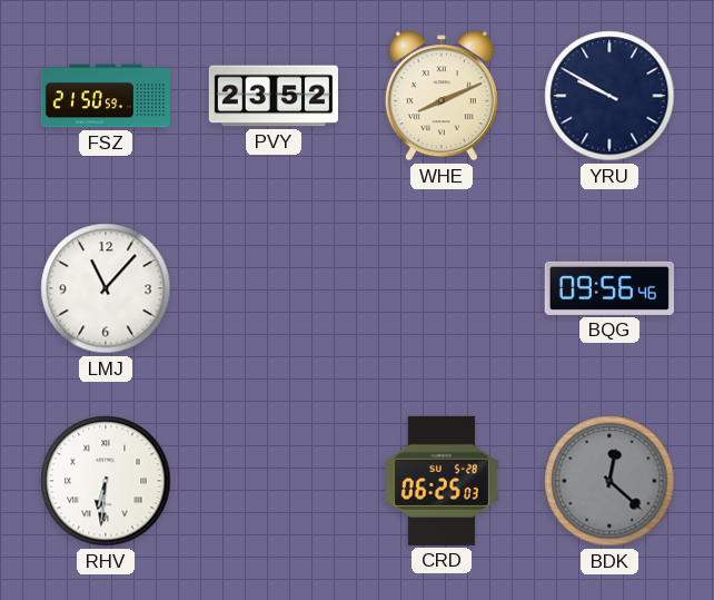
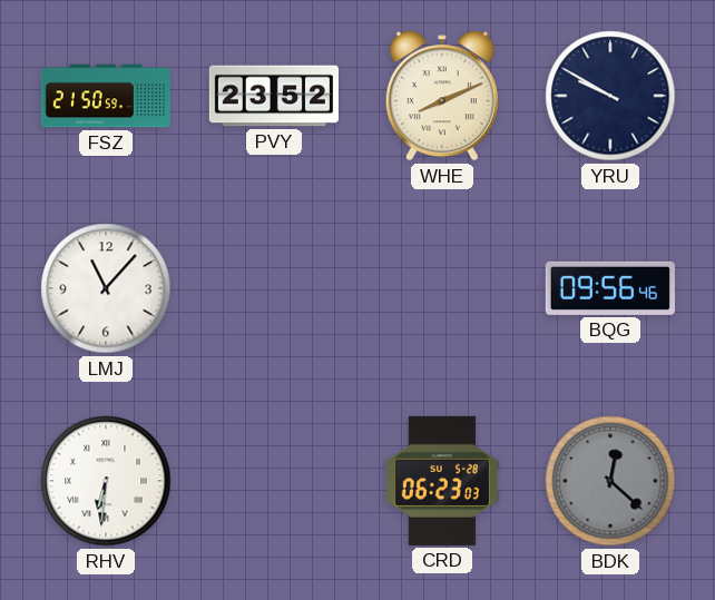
CRD: 06:25 -> 06:23
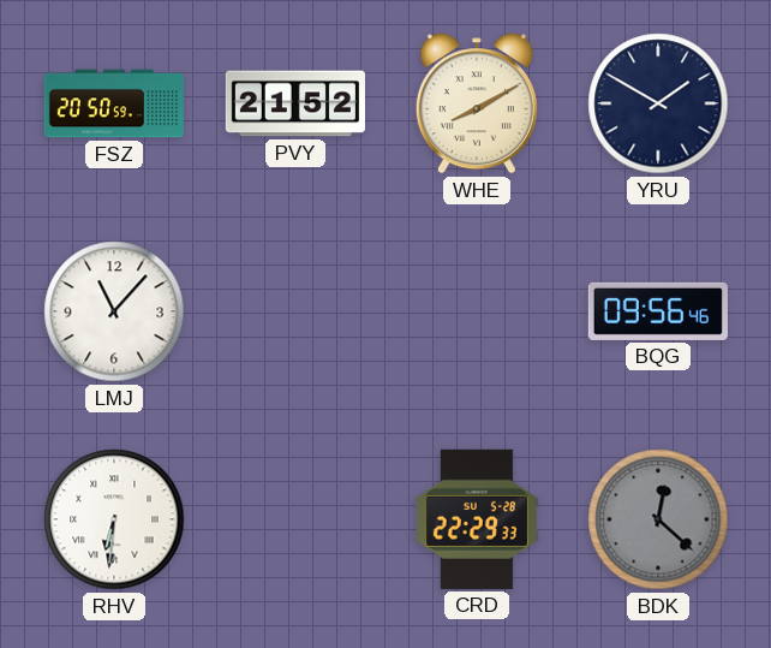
FSZ: 21:50 -> 20:50
PVY: 23:52 -> 21:52
WHE: 8:11 -> 8:10
YRU: 9:50 -> 1:50
CRD: 06:23 -> 22:29
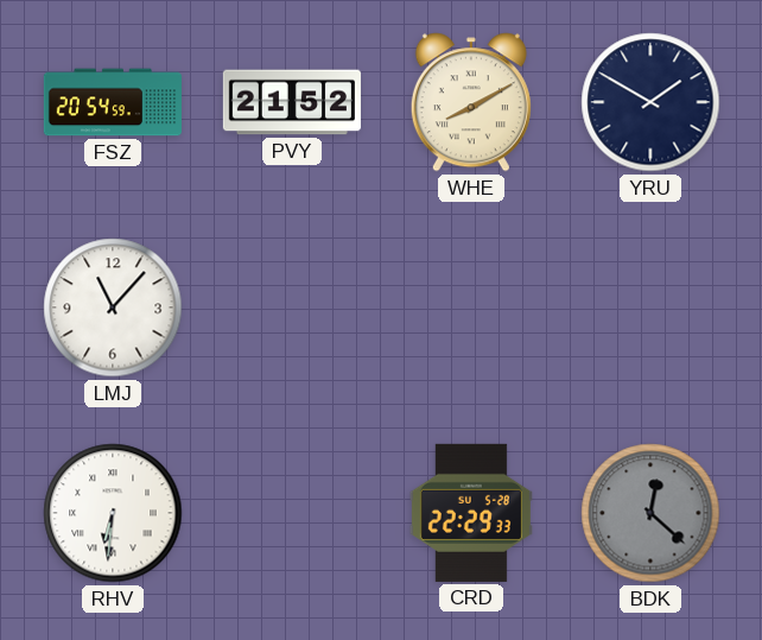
FSZ: 20:50 -> 20:54
BQG: 09:56 -> none
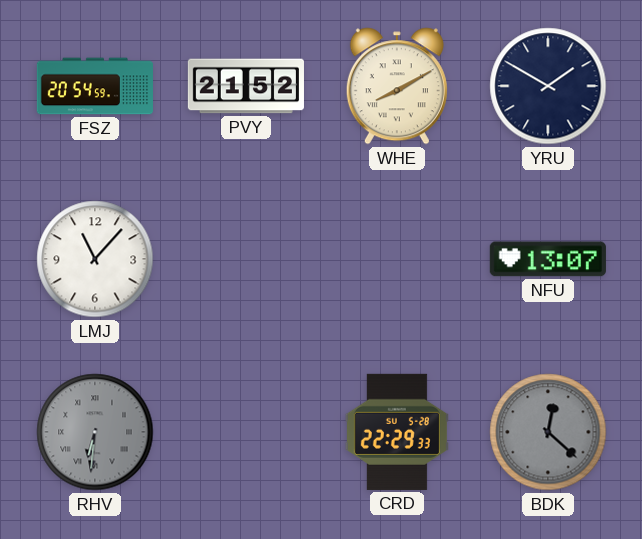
NFU: none -> 13:07
RHV dial: white -> grey
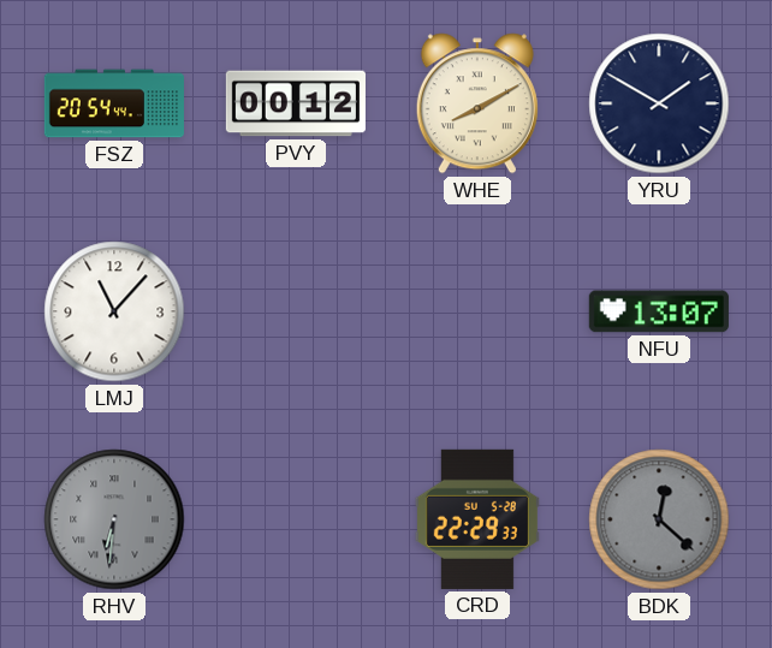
FSZ: 20:54:59 -> 20:54:44
PVY: 21:52 -> 00:12
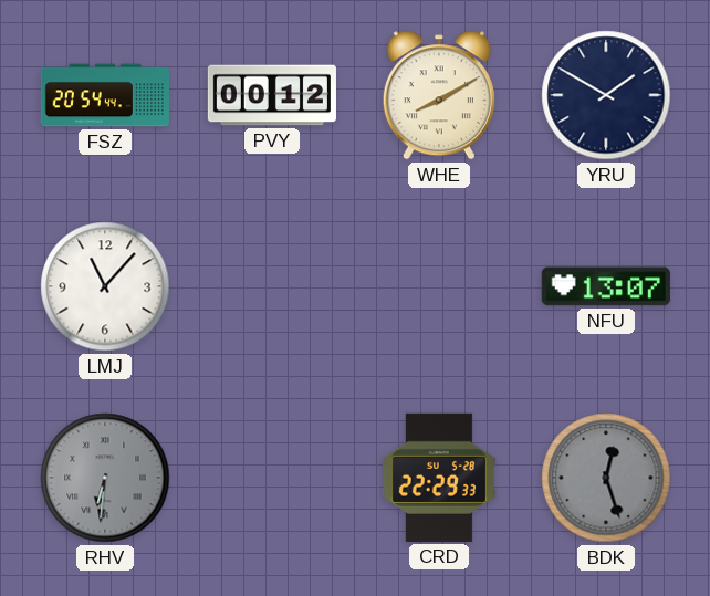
BDK: 12:22 -> 12:27
